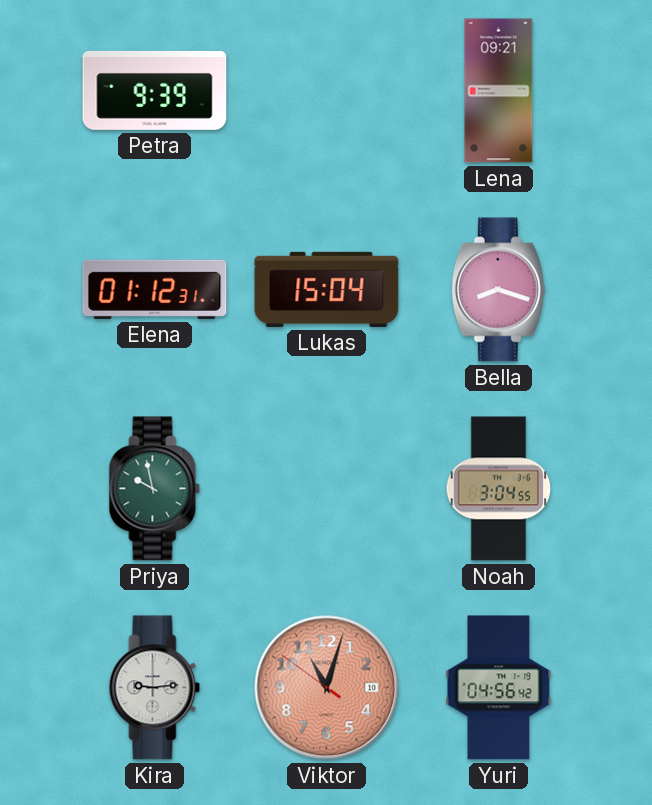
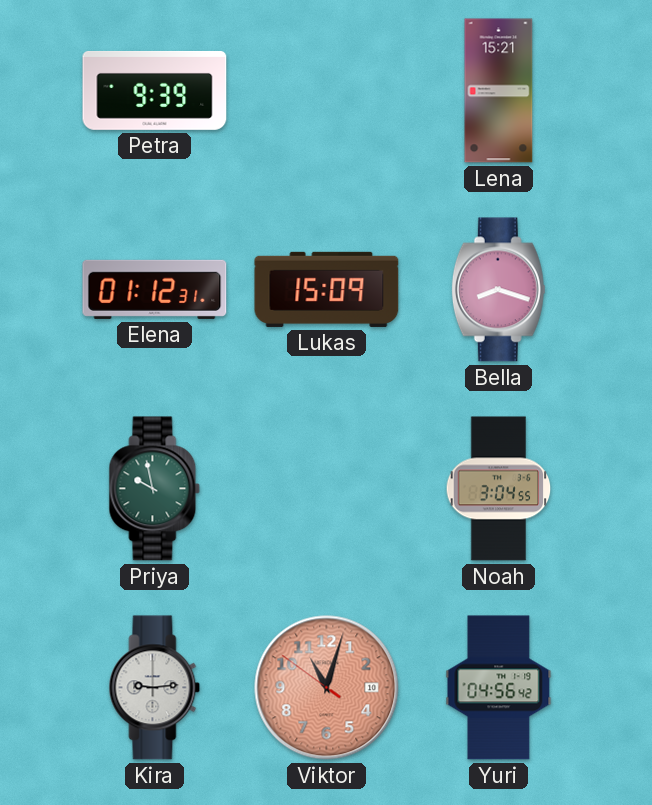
Lena: 09:21 -> 15:21
Lukas: 15:04 -> 15:09
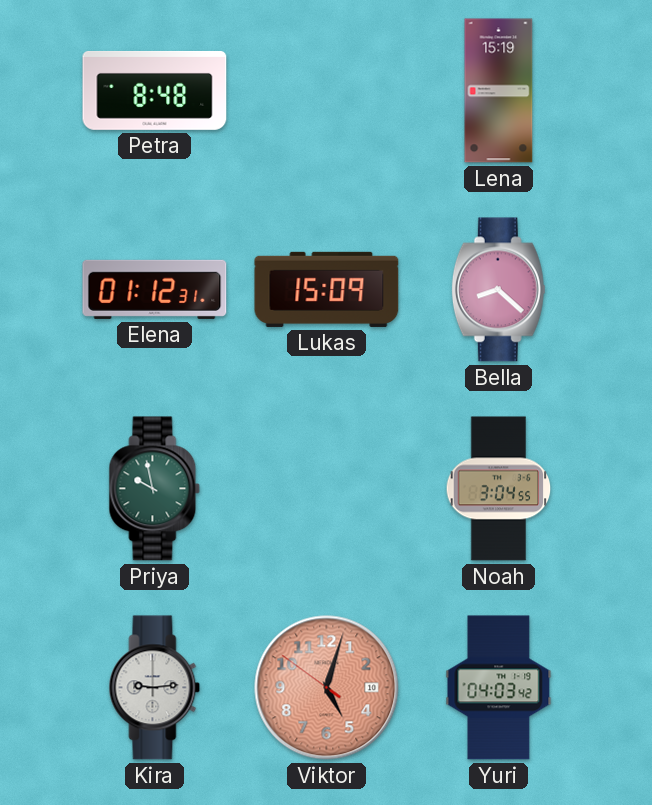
Petra: 9:39 -> 8:48
Lena: 15:21 -> 15:19
Bella: 8:18 -> 8:22
Viktor: 11:02 -> 5:02
Yuri: 04:56 -> 04:03
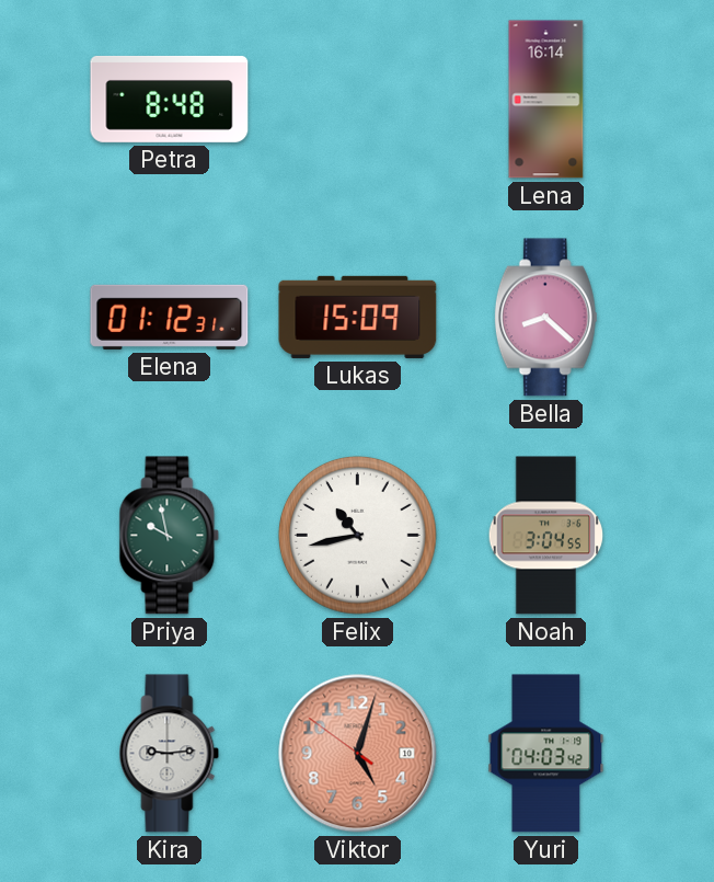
Lena: 15:19 -> 16:14
Felix: none -> 10:43
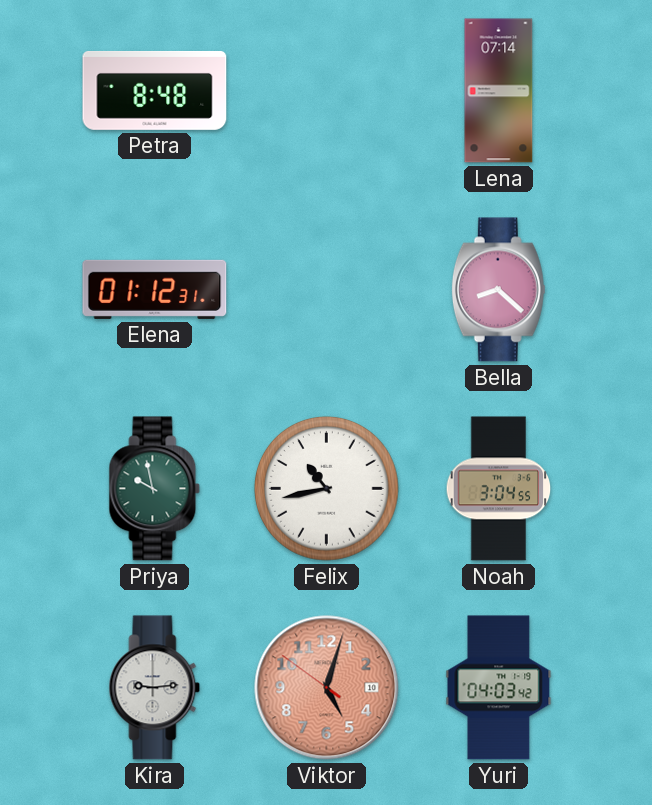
Lena: 16:14 -> 07:14
Lukas: 15:09 -> none
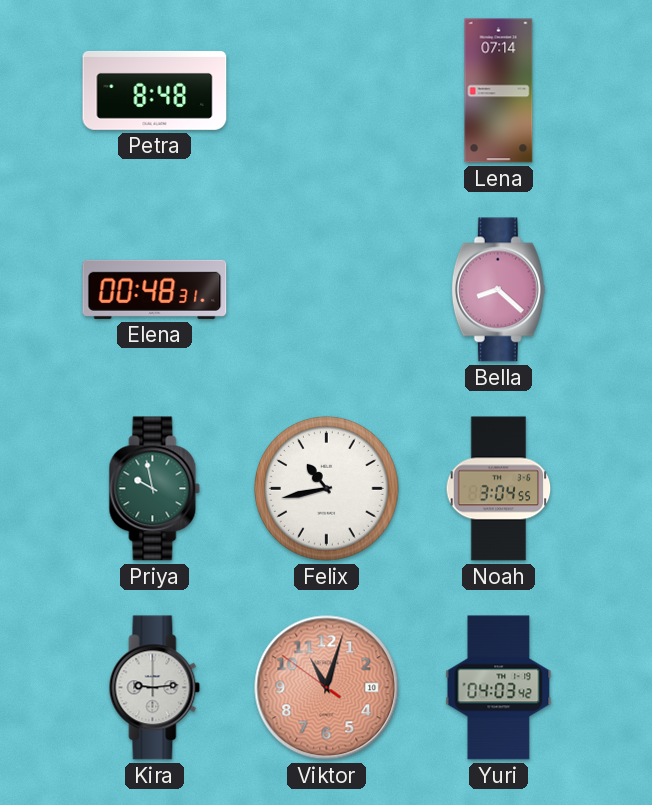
Elena: 01:12 -> 00:48
Viktor: 5:02 -> 11:02
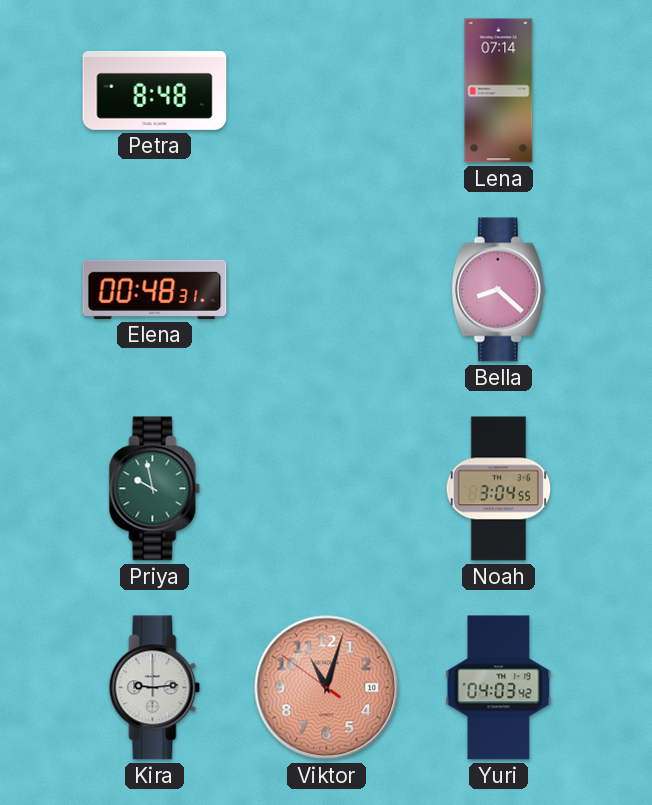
Felix: 10:43 -> none
